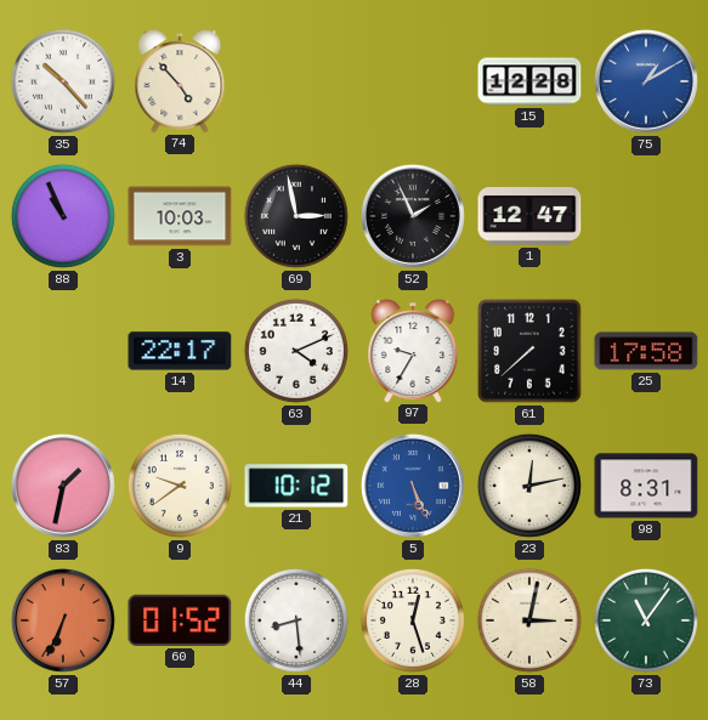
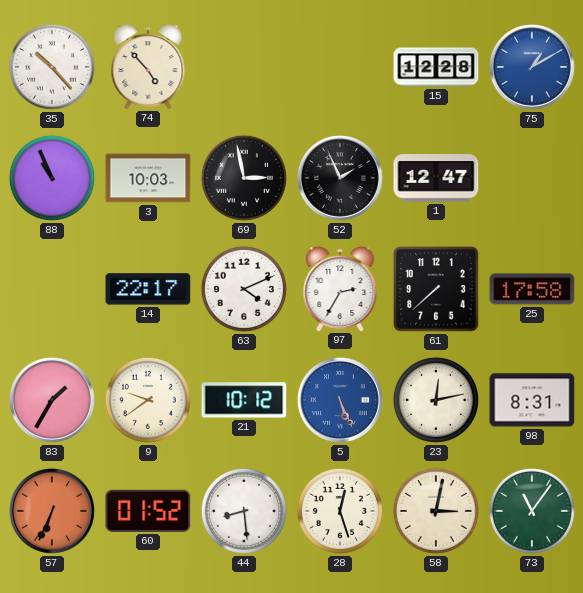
97: 9:35 -> 2:35
83: 1:32 -> 1:35
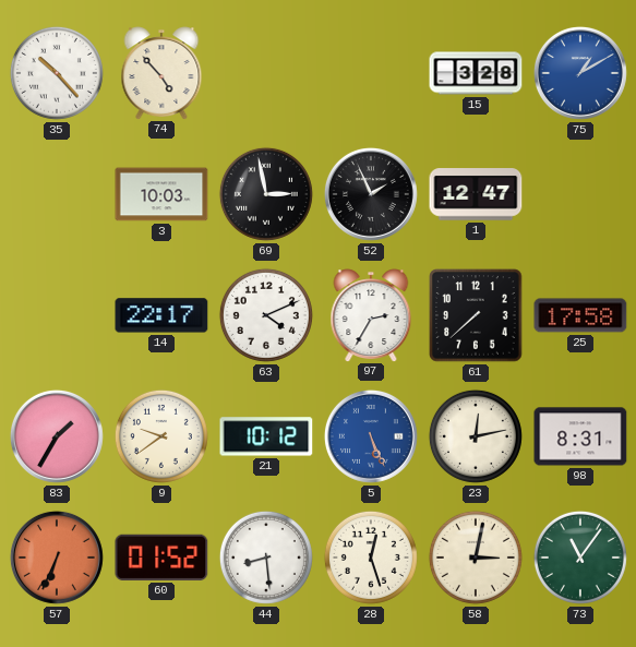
15: 12:28 -> 3:28
88: 10:56 -> none
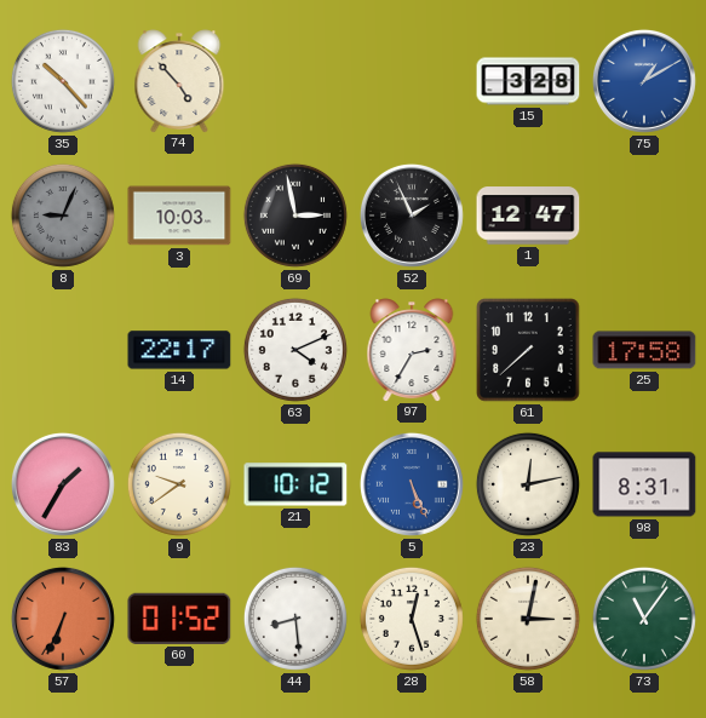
8: none -> 9:04
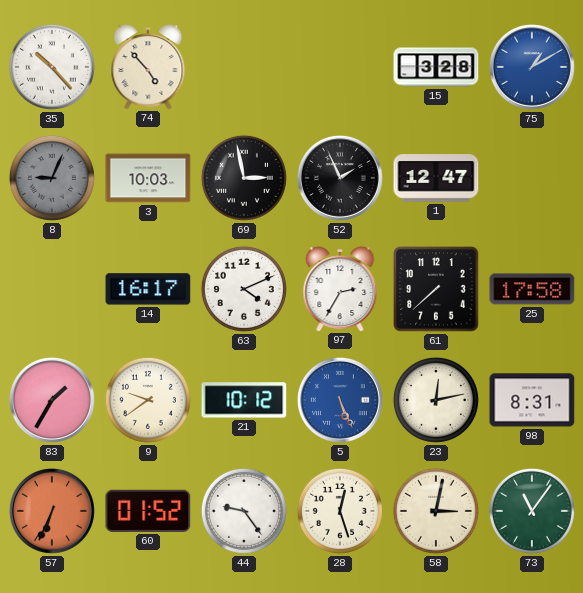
14: 22:17 -> 16:17
44: 8:29 -> 9:24
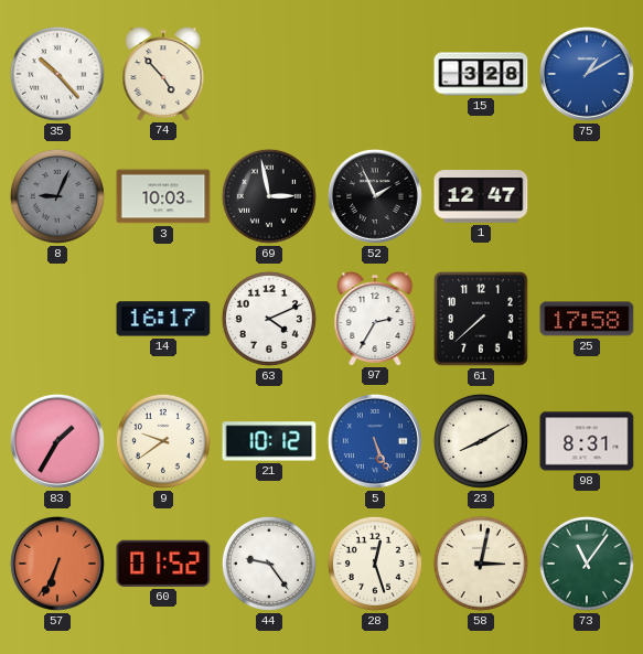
23: 12:13 -> 8:10
